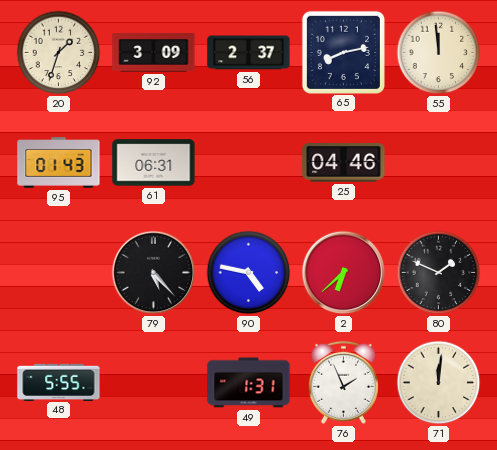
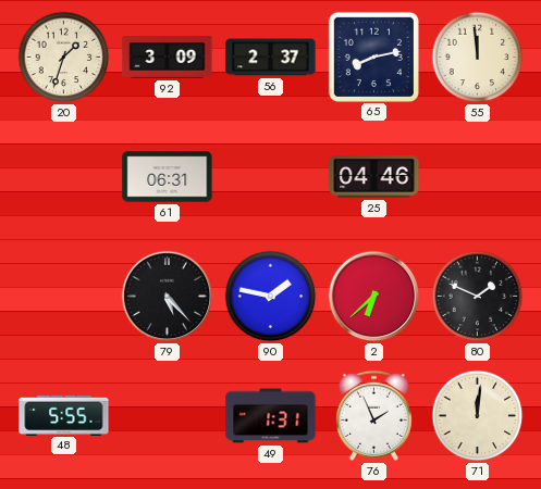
95: 01:43 -> none
90: 4:47 -> 1:47
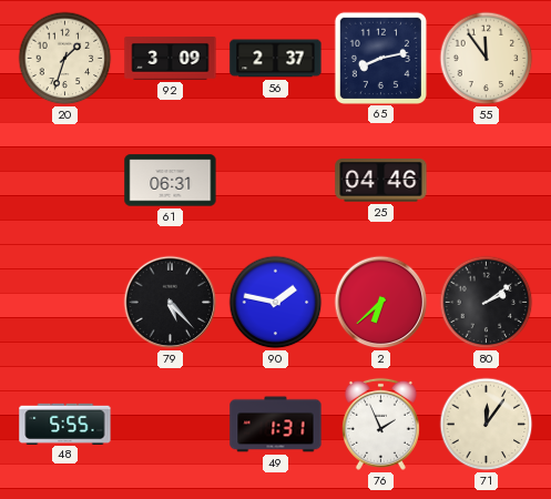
55: 11:59 -> 11:54
80: 1:49 -> 2:09
71: 12:01 -> 12:06
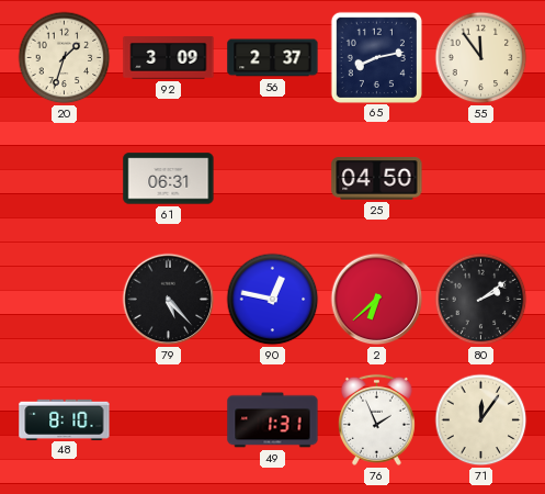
25: 04:46 -> 04:50
90: 1:47 -> 12:47
48: 5:55 -> 8:10
